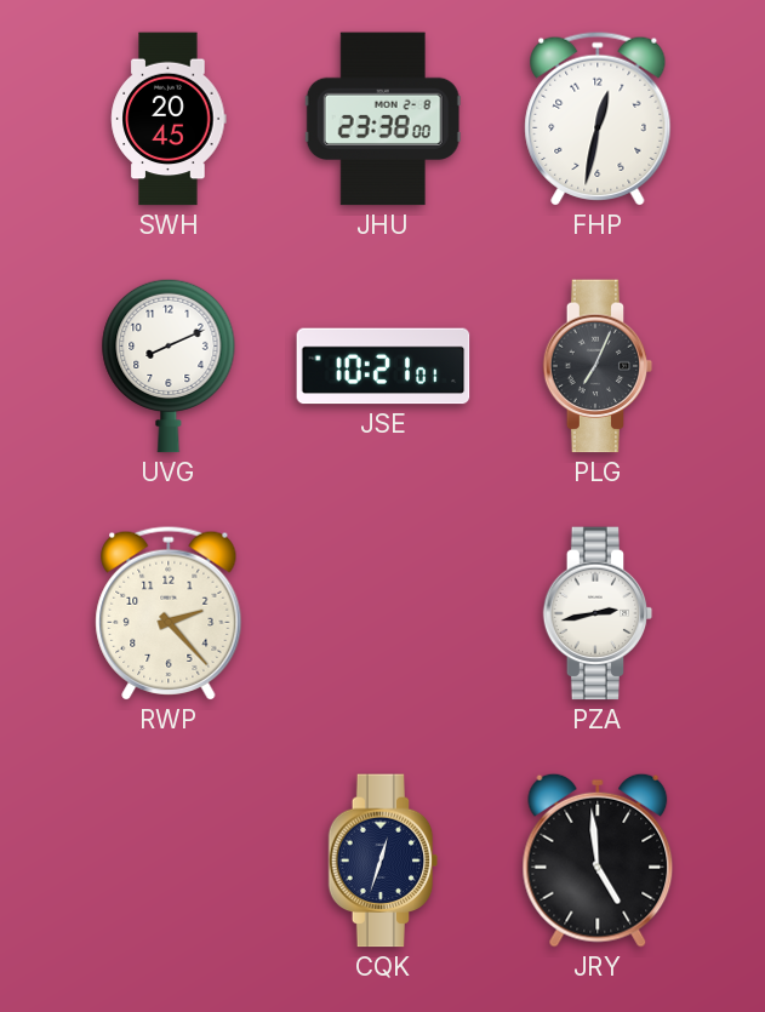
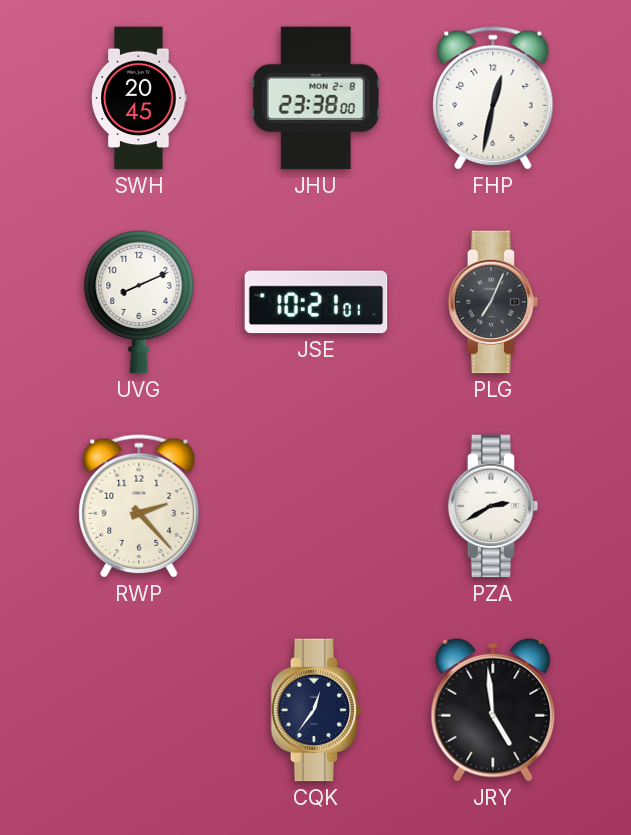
PZA: 2:43 -> 2:40
CQK: 12:33 -> 12:36
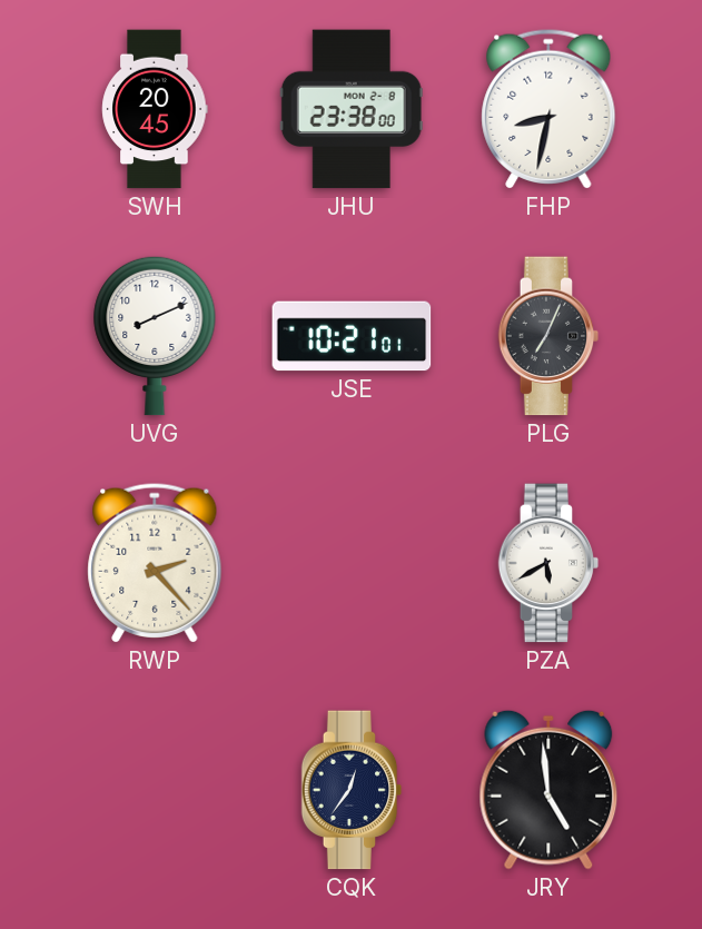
FHP: 12:32 -> 8:32
PZA: 2:40 -> 5:40
